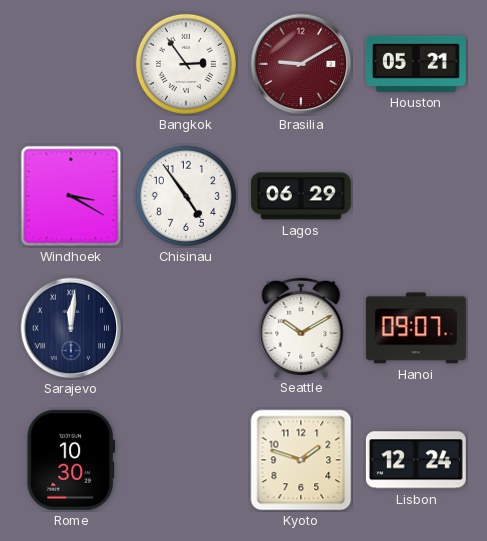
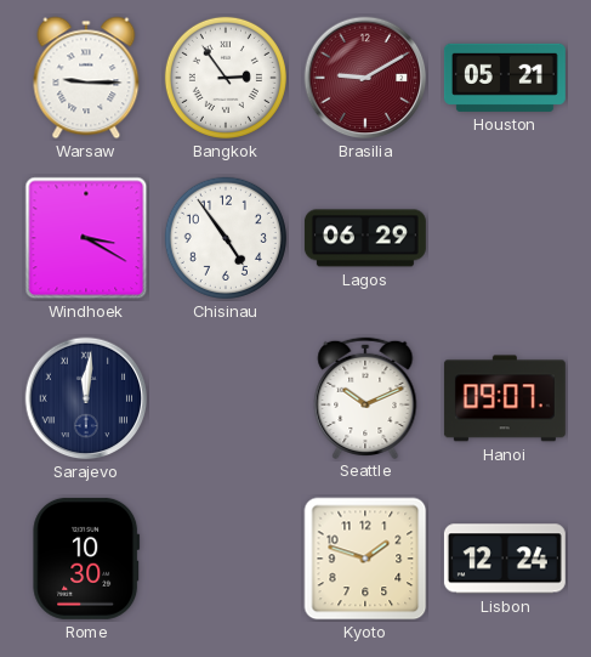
Warsaw: none -> 9:15
Seattle: 10:10 -> 10:11
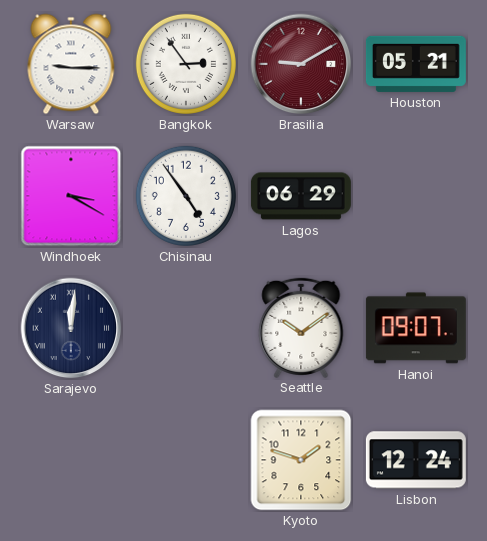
Seattle: 10:11 -> 10:09
Rome: 10:30 -> none
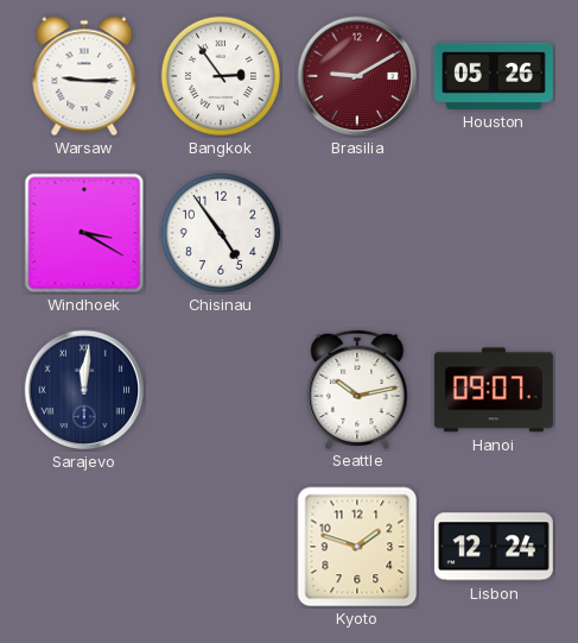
Houston: 05:21 -> 05:26
Lagos: 06:29 -> none
Seattle: 10:09 -> 10:13
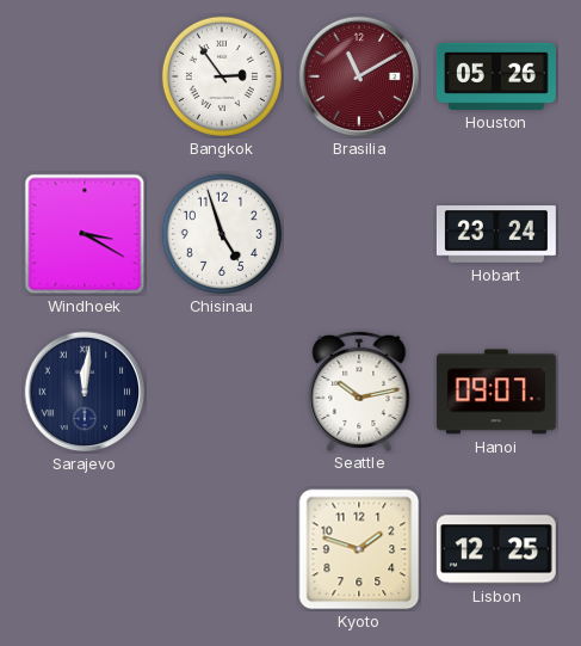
Warsaw: 9:15 -> none
Brasilia: 9:10 -> 11:10
Chisinau: 4:54 -> 4:57
Hobart: none -> 23:24
Lisbon: 12:24 -> 12:25
